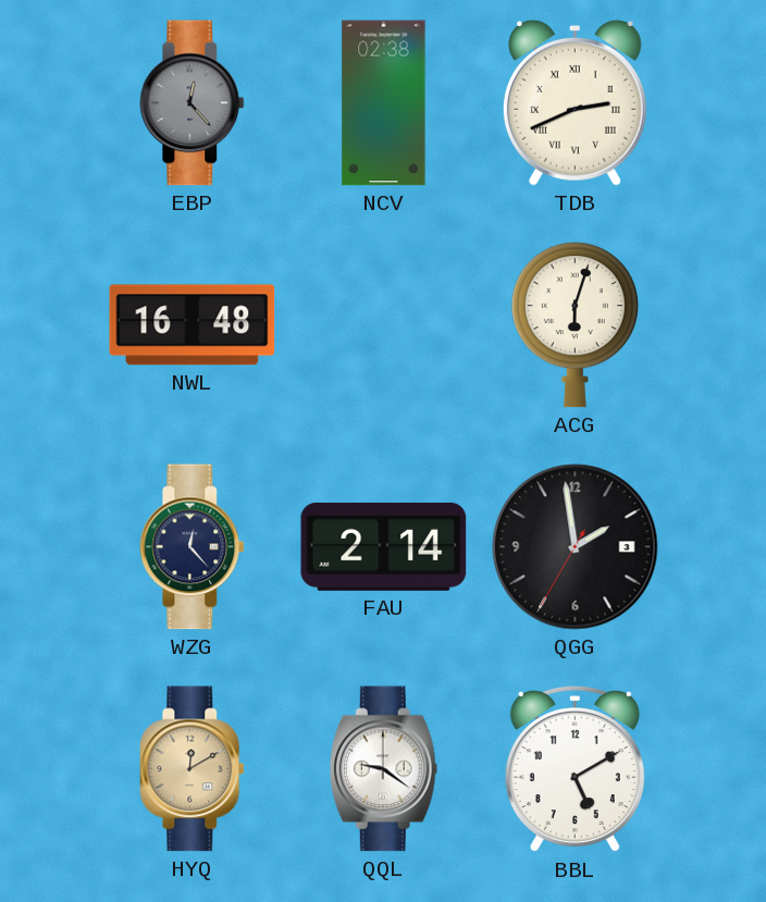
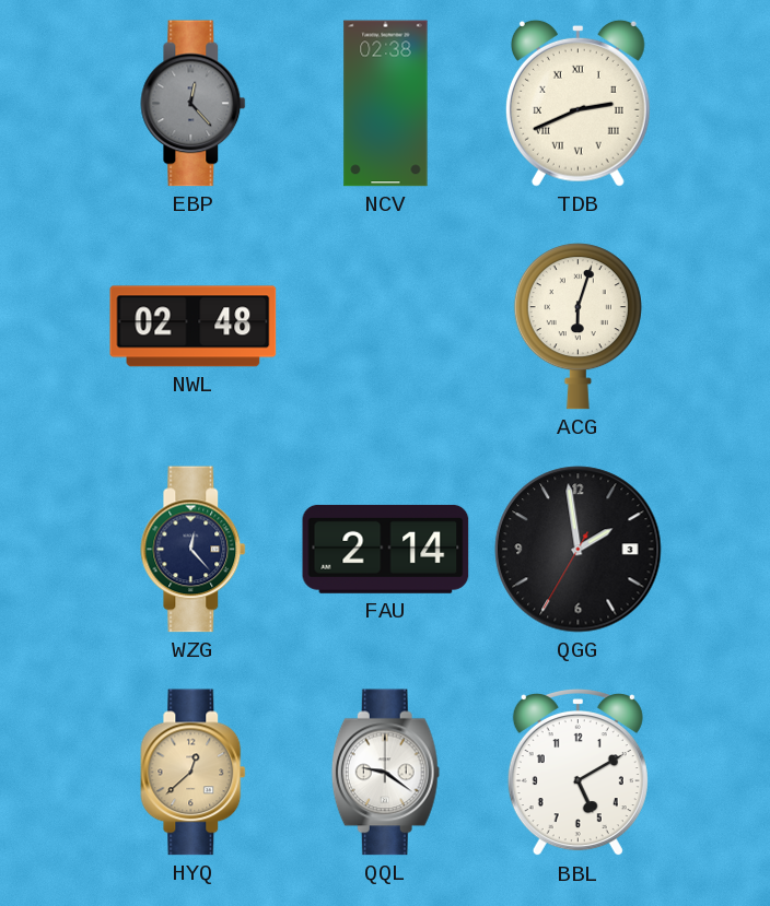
NWL: 16:48 -> 02:48
HYQ: 12:10 -> 12:38
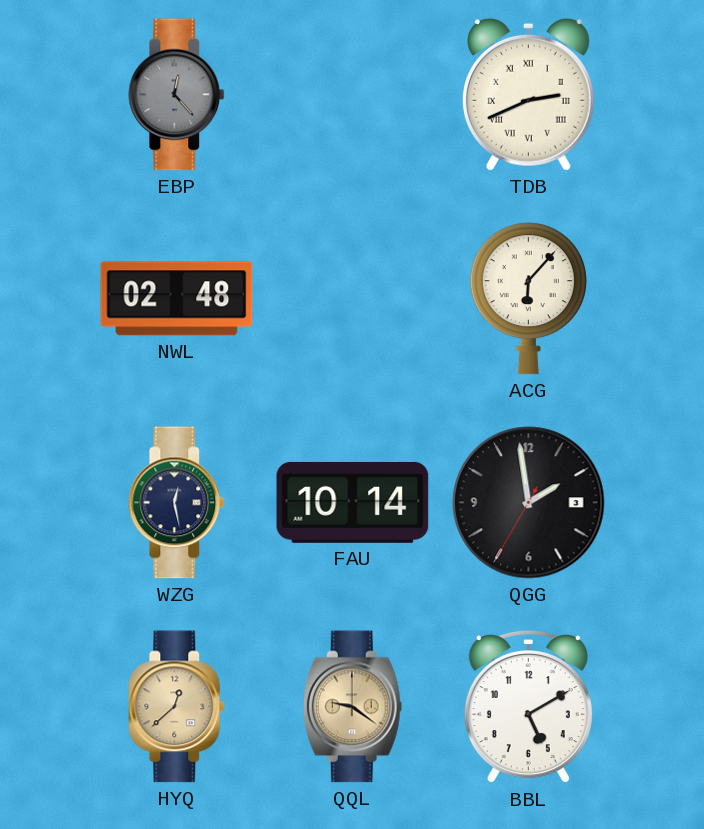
NCV: 02:38 -> none
ACG: 6:03 -> 6:07
WZG: 12:23 -> 12:28
FAU: 2:14 -> 10:14
QQL dial: white -> champagne
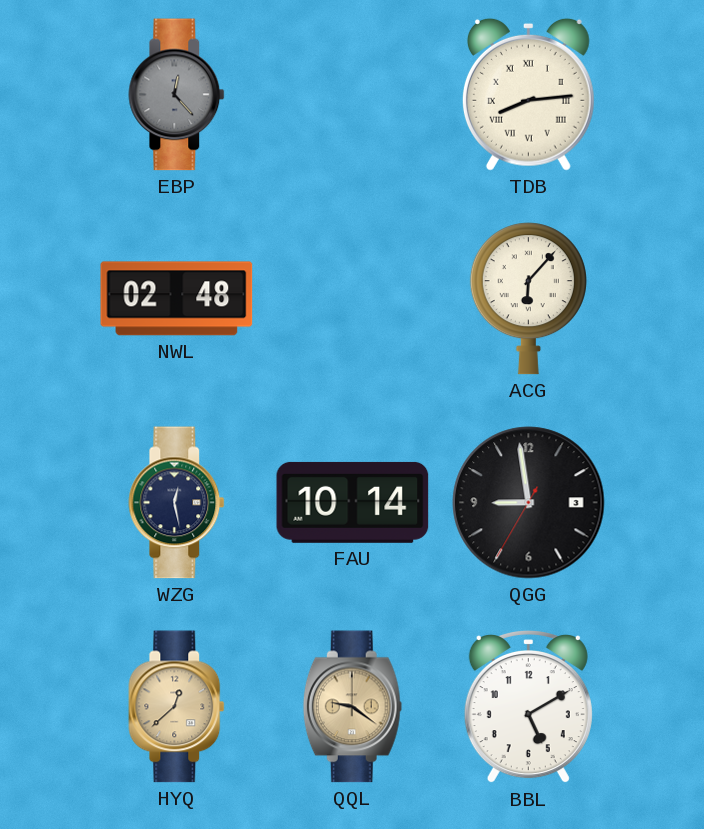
TDB: 2:41 -> 8:14
QGG: 1:58 -> 8:58
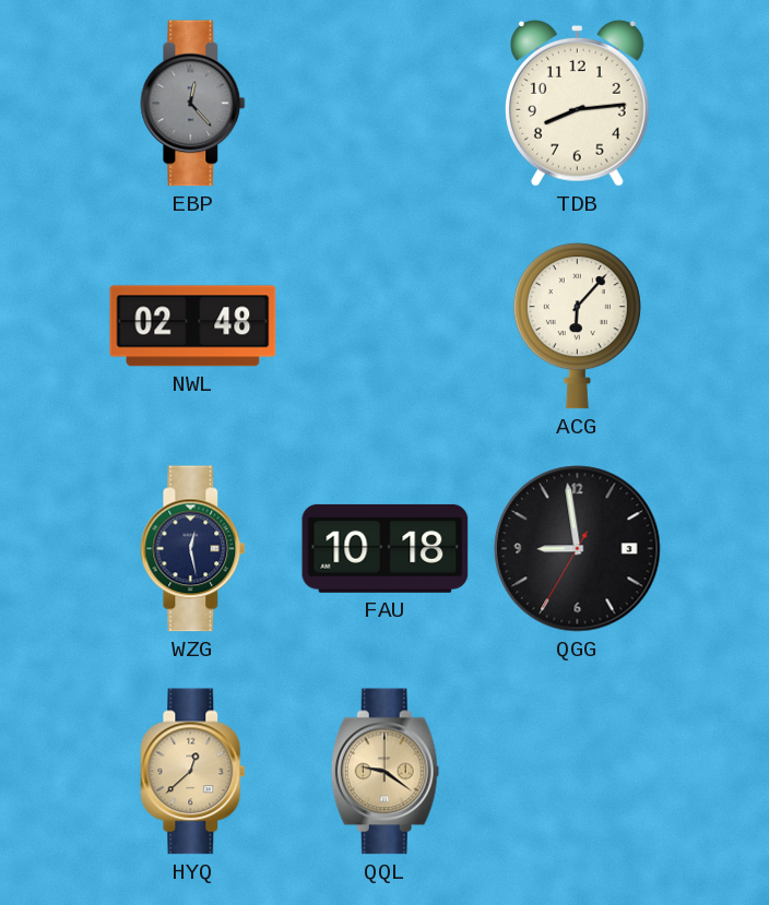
TDB numerals: Roman -> Arabic
FAU: 10:14 -> 10:18
BBL: 5:10 -> none
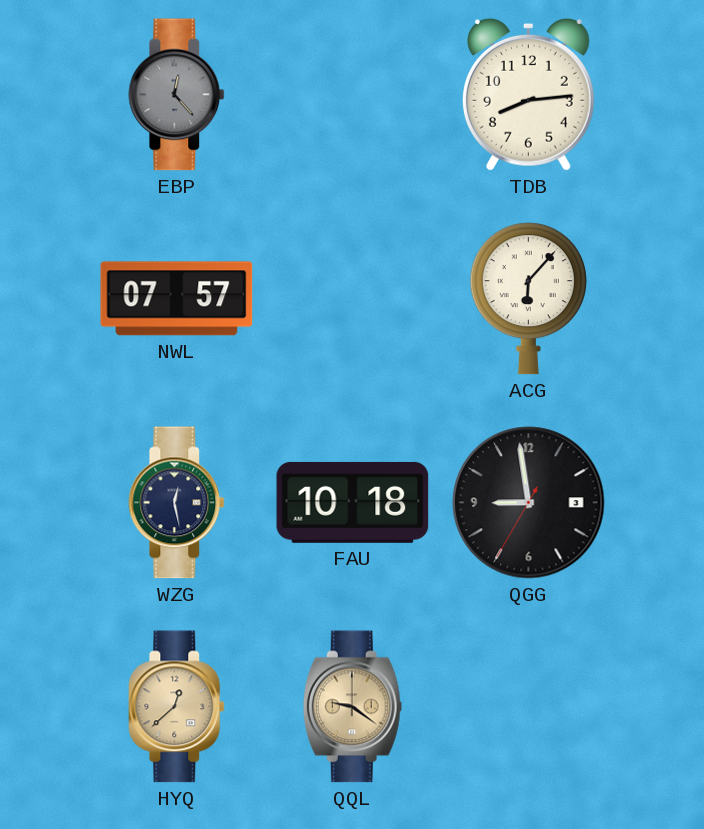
NWL: 02:48 -> 07:57
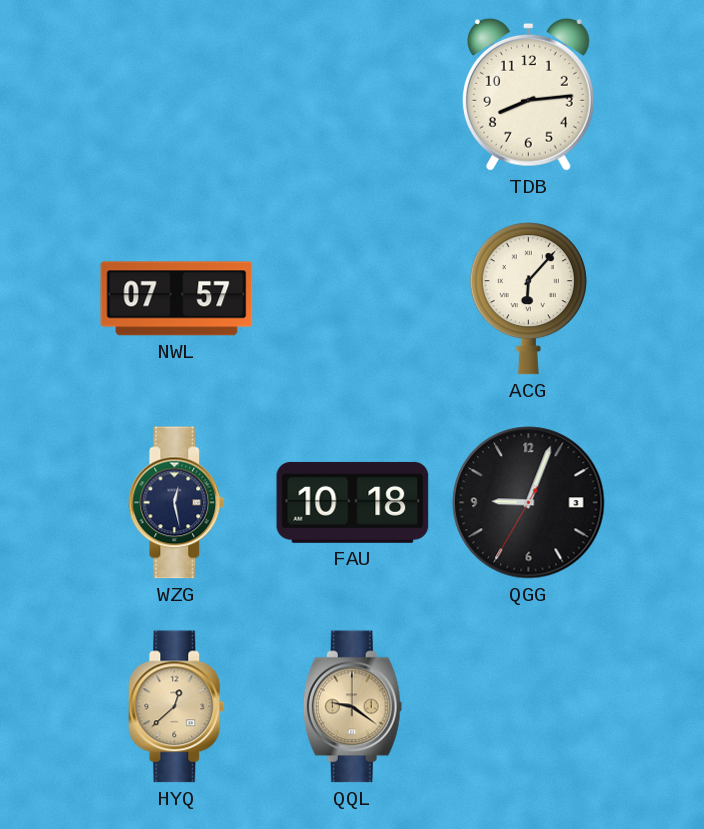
EBP: 12:23 -> none
QGG: 8:58 -> 9:03
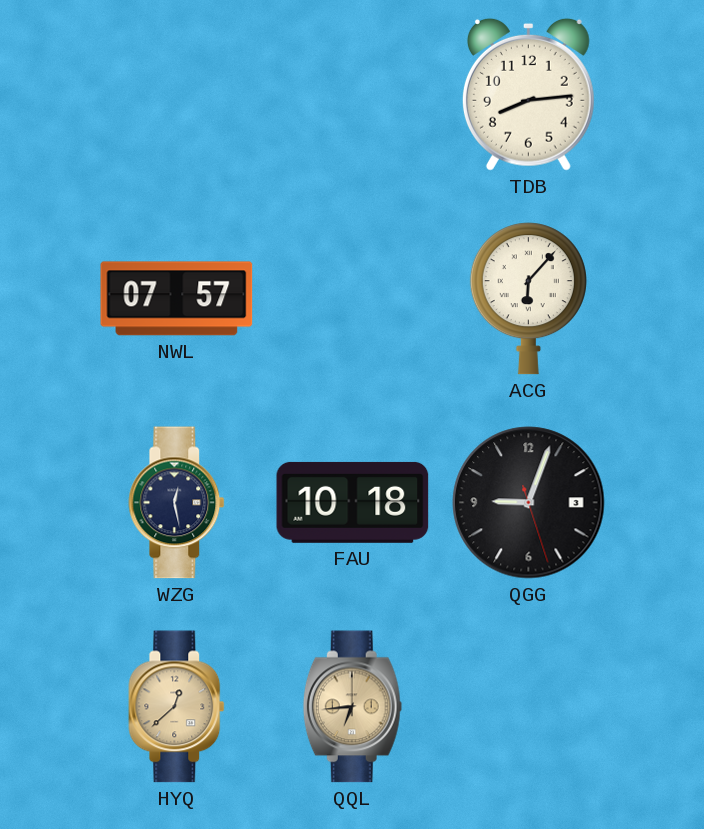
QGG: 9:03:35 -> 9:03:27
QQL: 9:21 -> 6:44
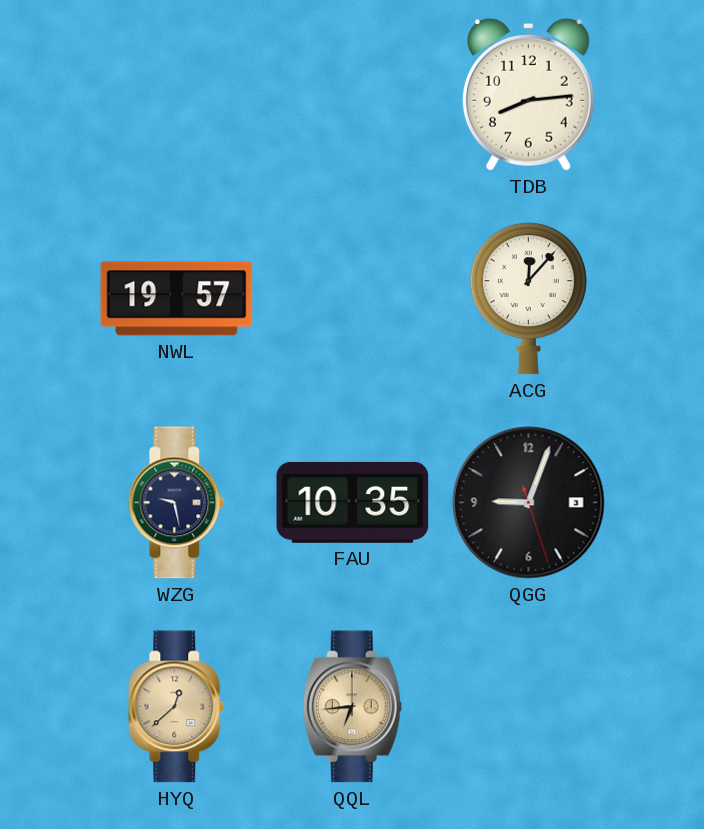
NWL: 07:57 -> 19:57
ACG: 6:07 -> 12:07
WZG: 12:28 -> 9:28
FAU: 10:18 -> 10:35
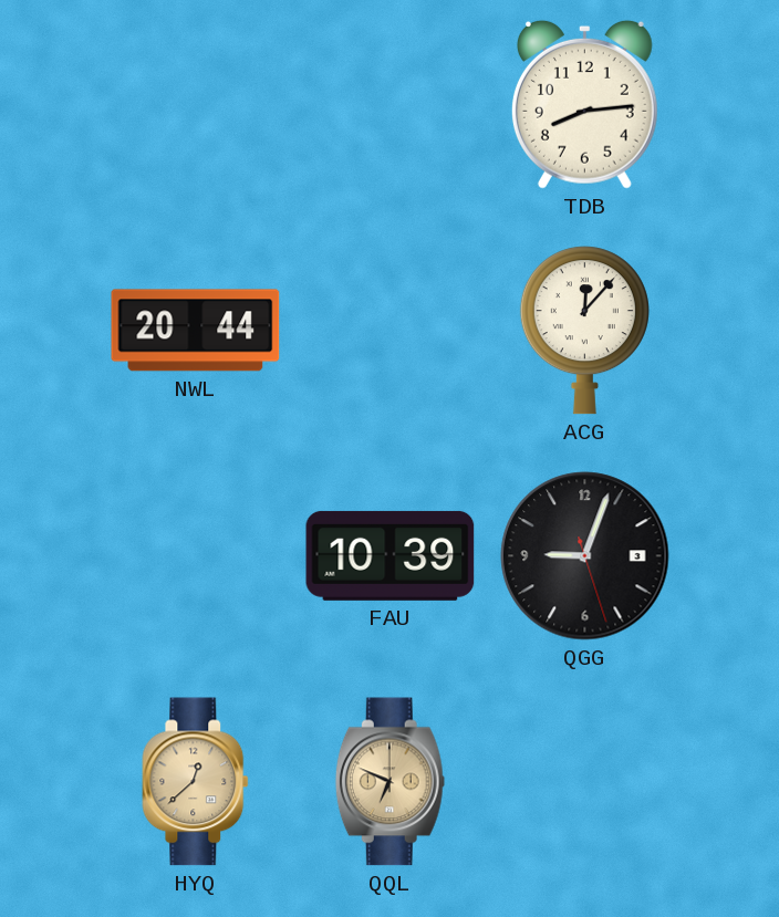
NWL: 19:57 -> 20:44
WZG: 9:28 -> none
FAU: 10:35 -> 10:39
QQL: 6:44 -> 6:49
